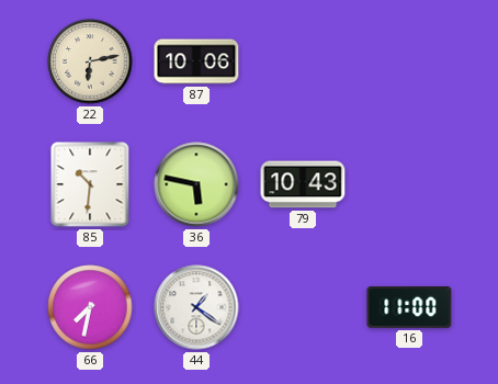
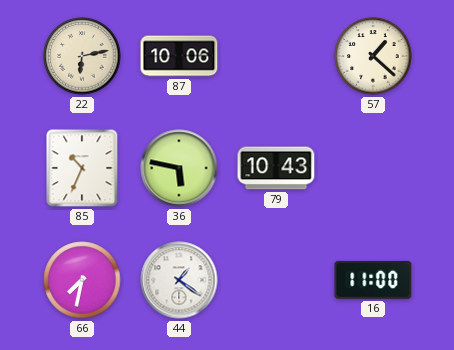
57: none -> 1:22
85: 10:31 -> 10:34
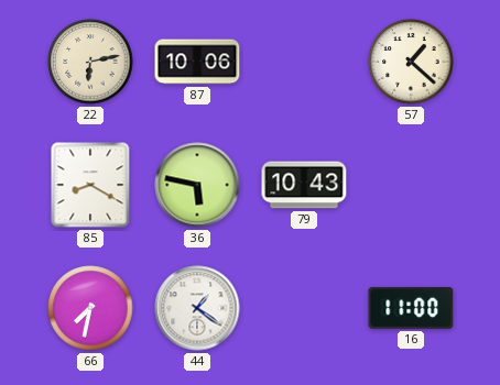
85: 10:34 -> 8:20
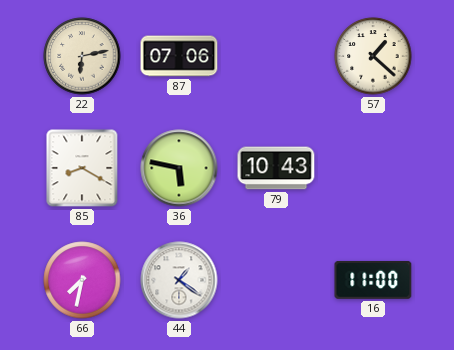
87: 10:06 -> 07:06
